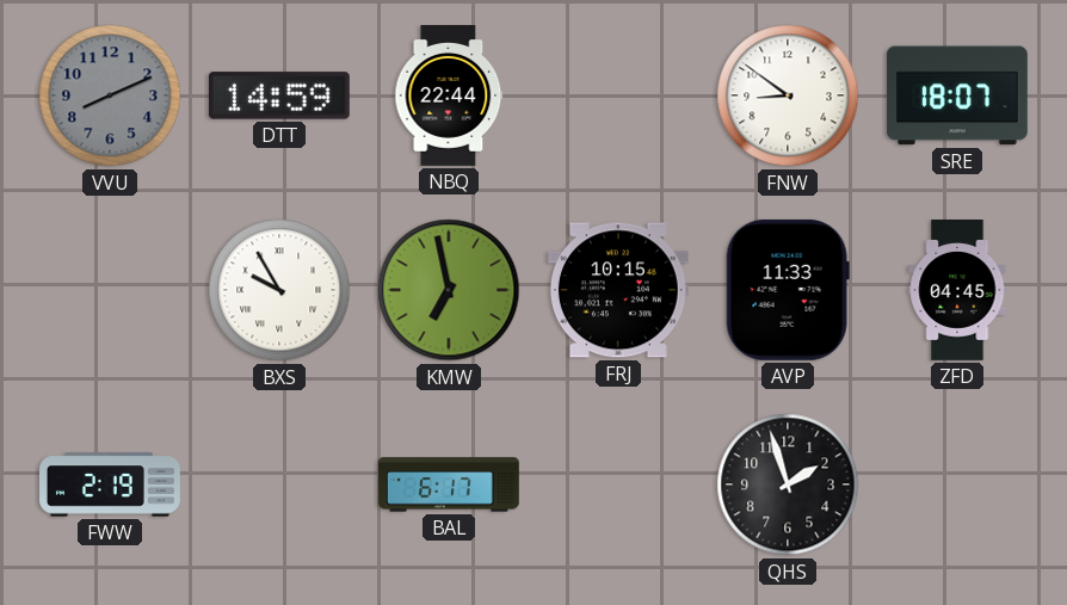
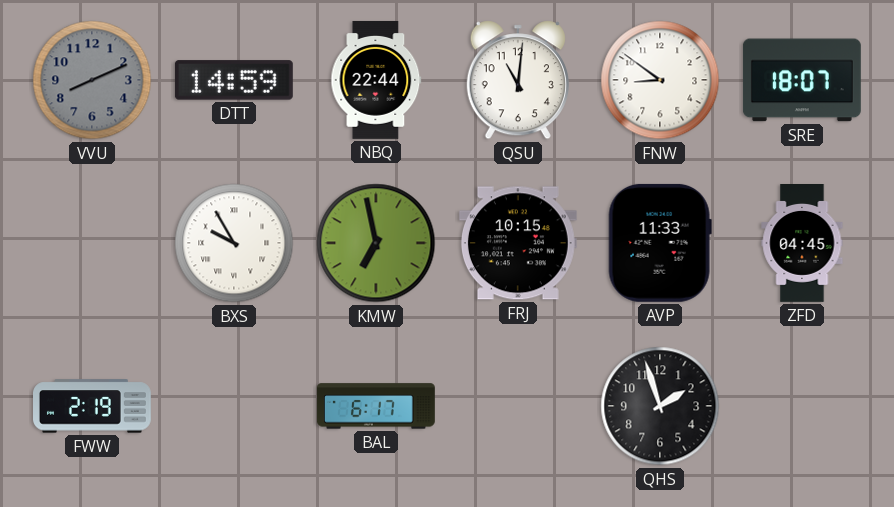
QSU: none -> 11:01
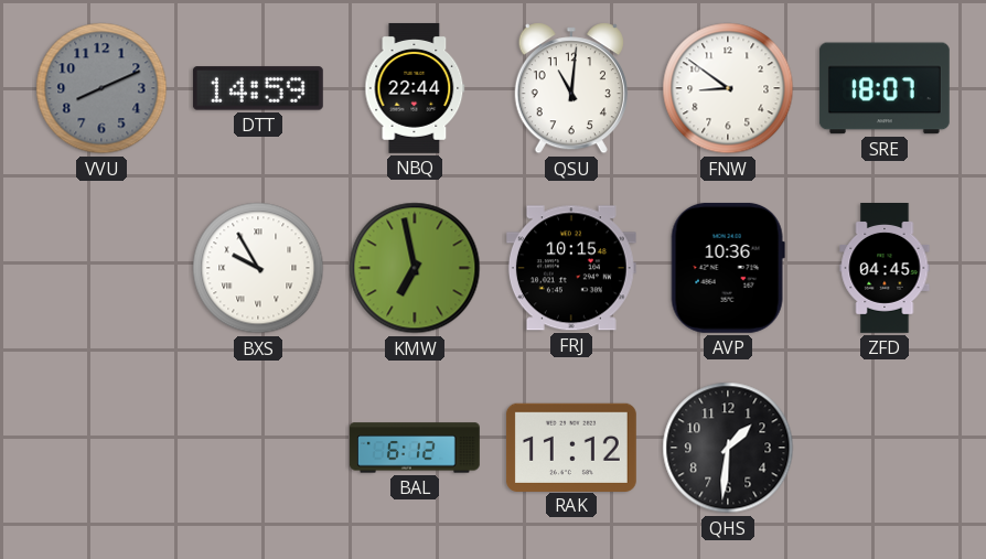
AVP: 11:33 -> 10:36
FWW: 2:19 -> none
BAL: 6:17 -> 6:12
RAK: none -> 11:12
QHS: 1:57 -> 1:31
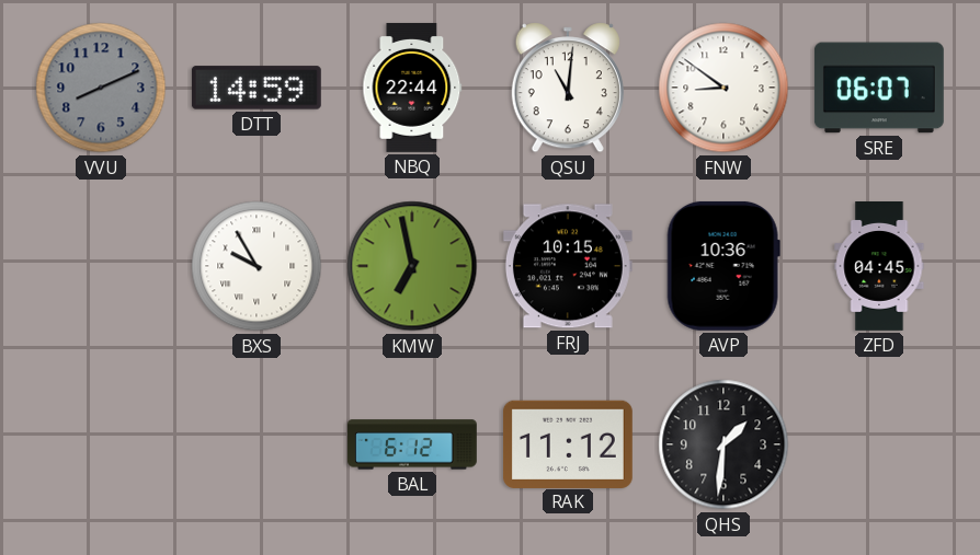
SRE: 18:07 -> 06:07
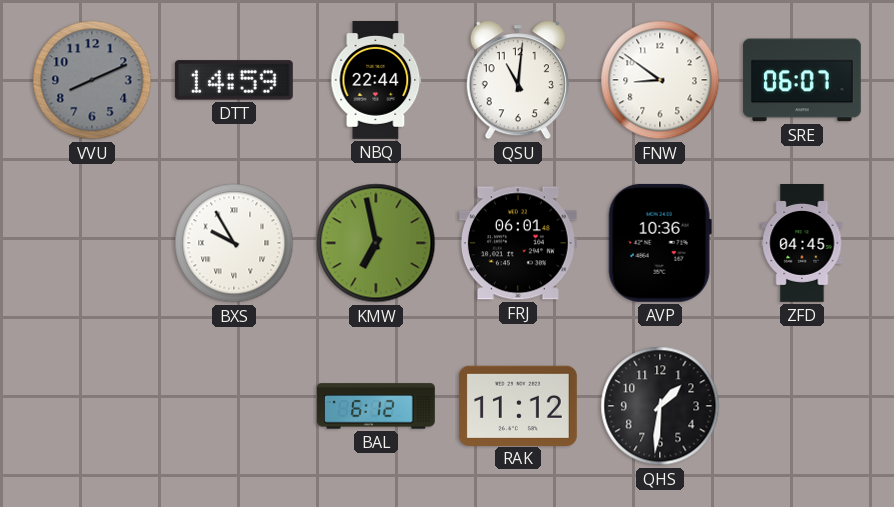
FRJ: 10:15 -> 06:01
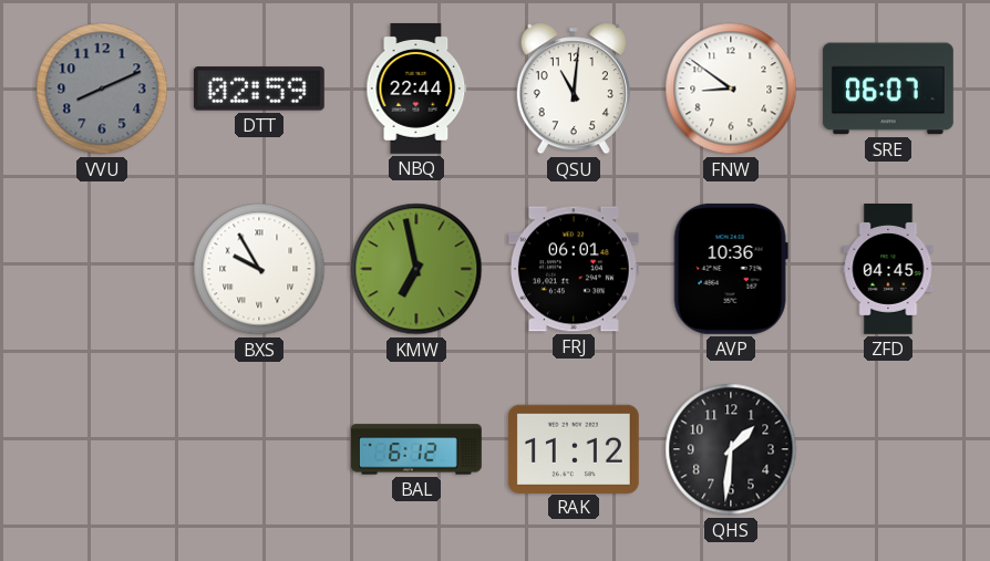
DTT: 14:59 -> 02:59
